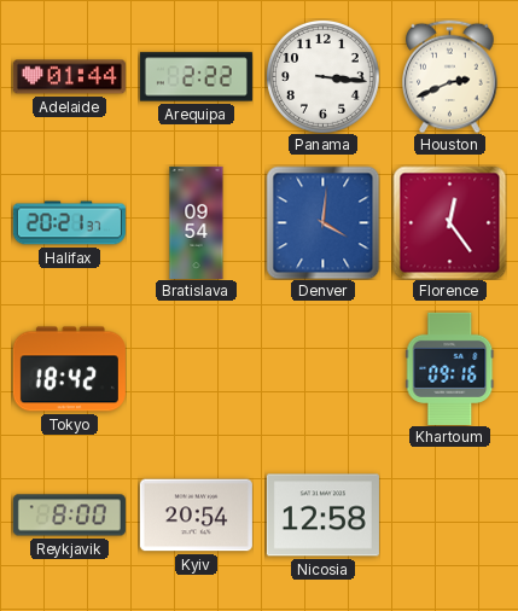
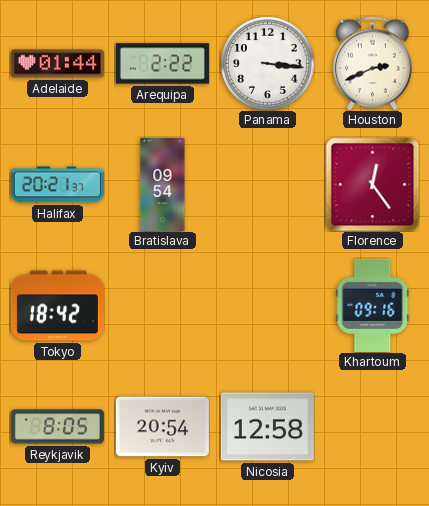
Denver: 4:01 -> none
Reykjavik: 8:00 -> 8:05
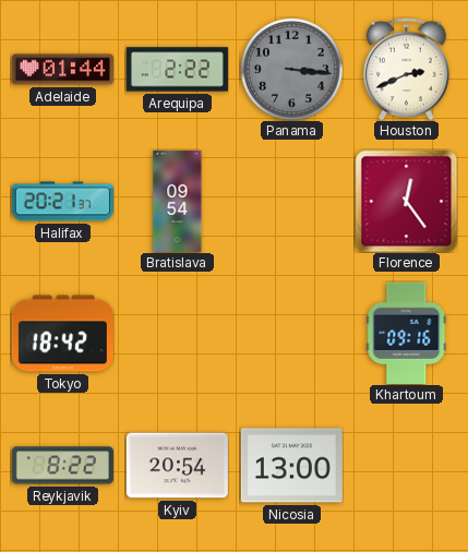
Panama dial: white -> grey
Reykjavik: 8:05 -> 8:22
Nicosia: 12:58 -> 13:00
